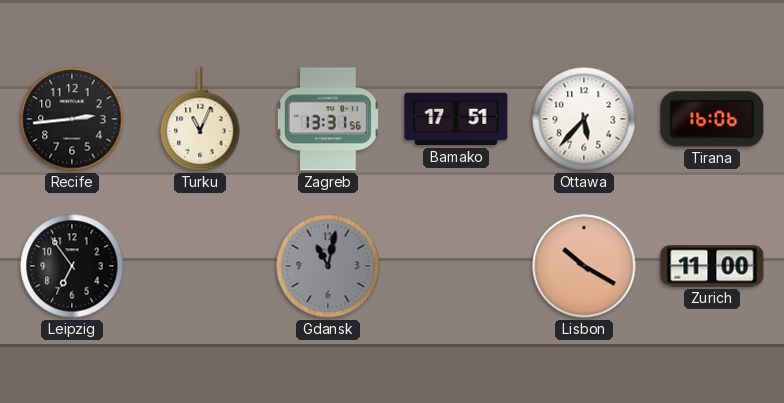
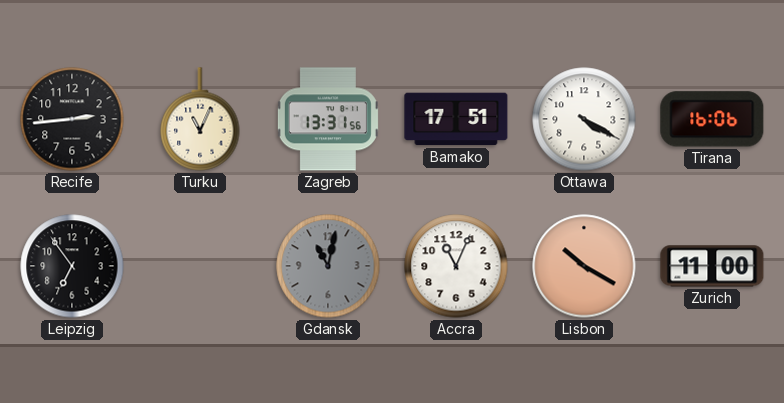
Ottawa: 5:37 -> 4:20
Accra: none -> 11:04
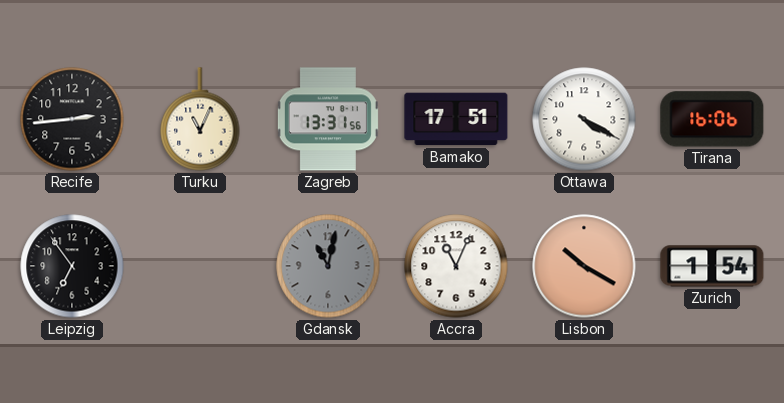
Zurich: 11:00 -> 1:54
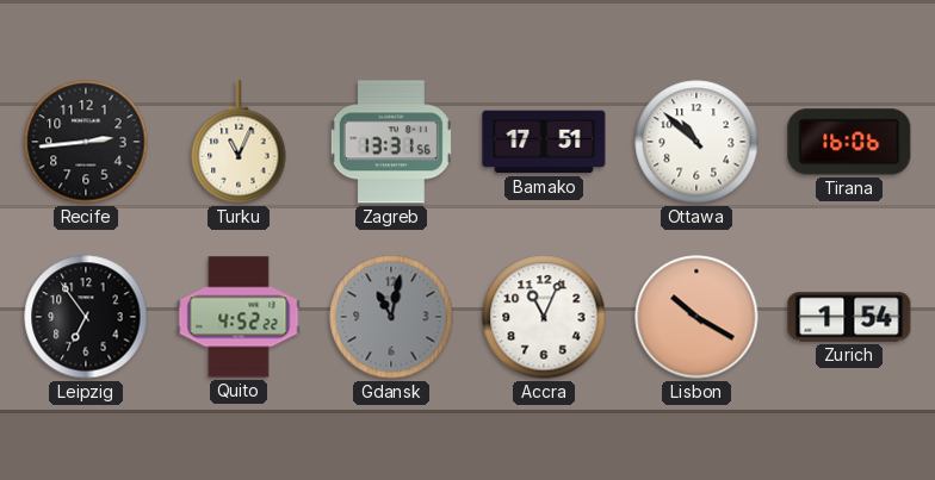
Ottawa: 4:20 -> 10:52
Quito: none -> 4:52
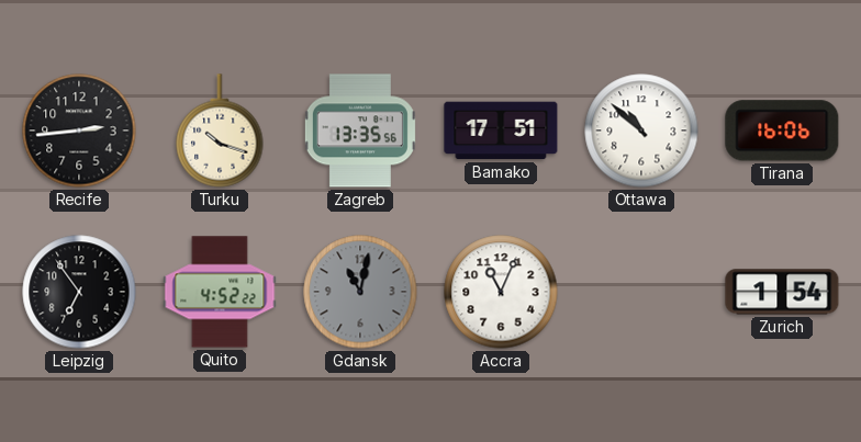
Turku: 11:04 -> 10:18
Zagreb: 13:31 -> 13:35
Lisbon: 10:20 -> none
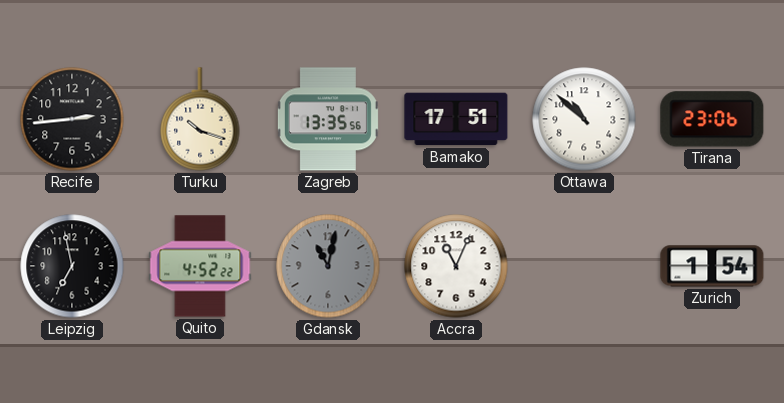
Tirana: 16:06 -> 23:06
Leipzig: 6:54 -> 6:58
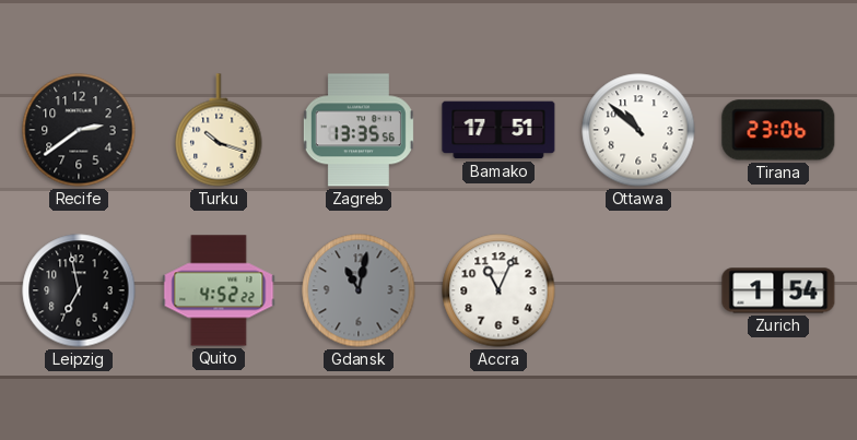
Recife: 2:44 -> 2:39
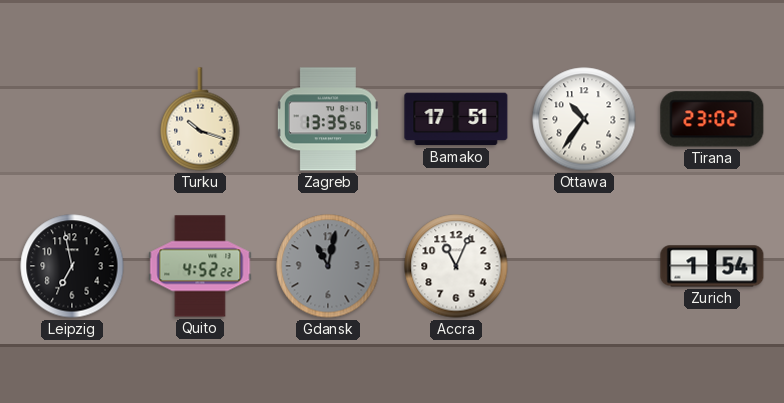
Recife: 2:39 -> none
Ottawa: 10:52 -> 10:36
Tirana: 23:06 -> 23:02
